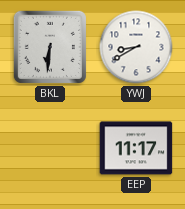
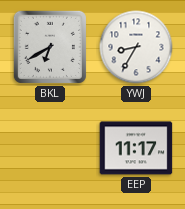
BKL: 6:31 -> 6:40
YWJ: 8:40 -> 8:35
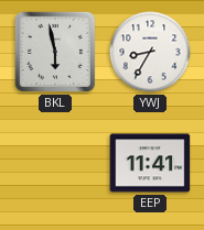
BKL: 6:40 -> 5:58
EEP: 11:17 -> 11:41
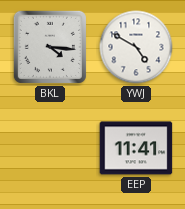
BKL: 5:58 -> 4:16
YWJ: 8:35 -> 4:50
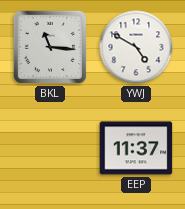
BKL: 4:16 -> 11:16
EEP: 11:41 -> 11:37
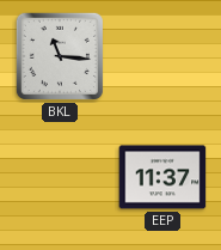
YWJ: 4:50 -> none
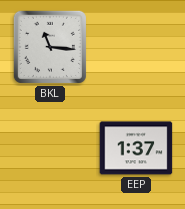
EEP: 11:37 -> 1:37
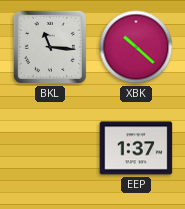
XBK: none -> 10:22
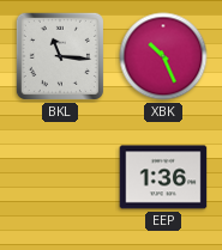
XBK: 10:22 -> 10:26
EEP: 1:37 -> 1:36
